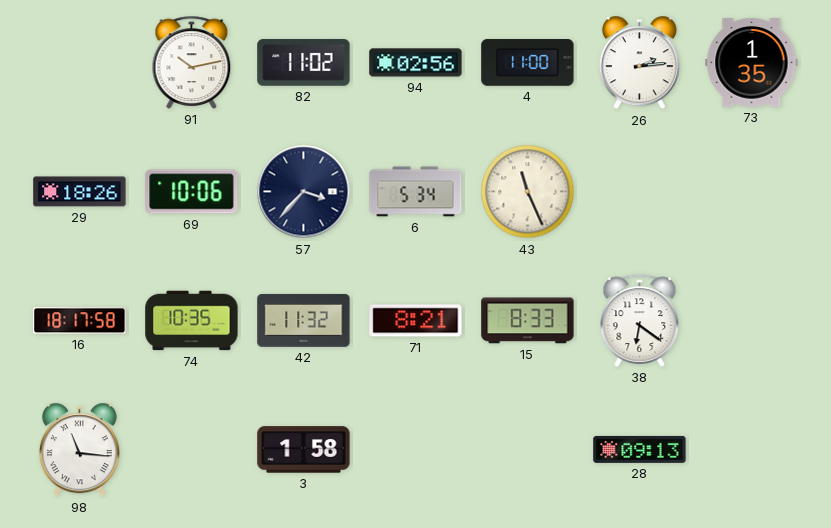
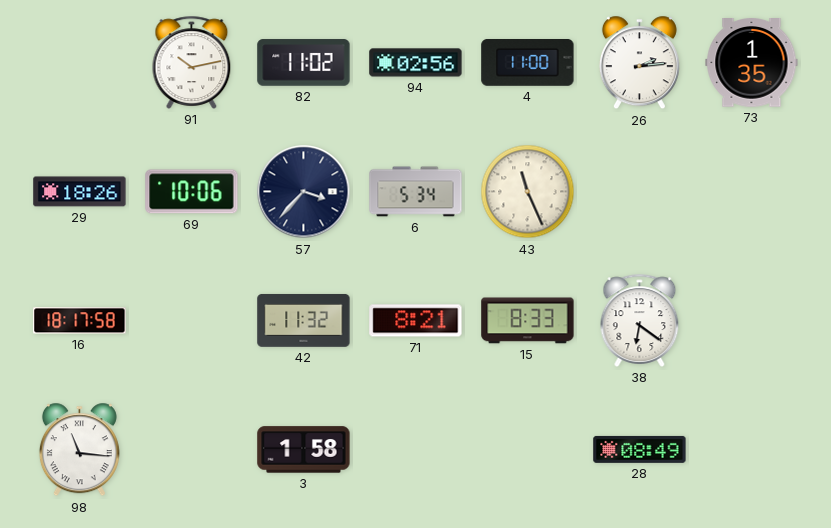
74: 10:35 -> none
28: 09:13 -> 08:49
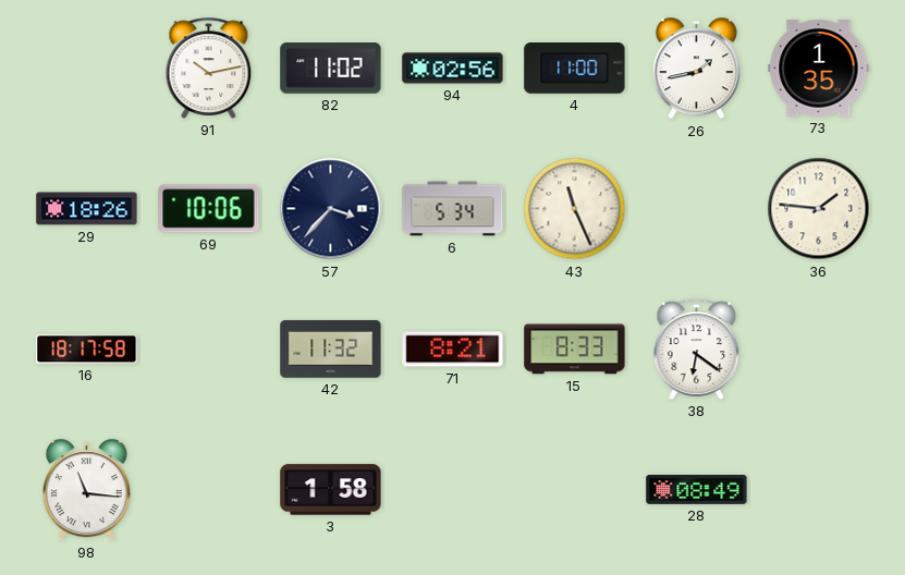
26: 2:14 -> 1:43
36: none -> 1:46
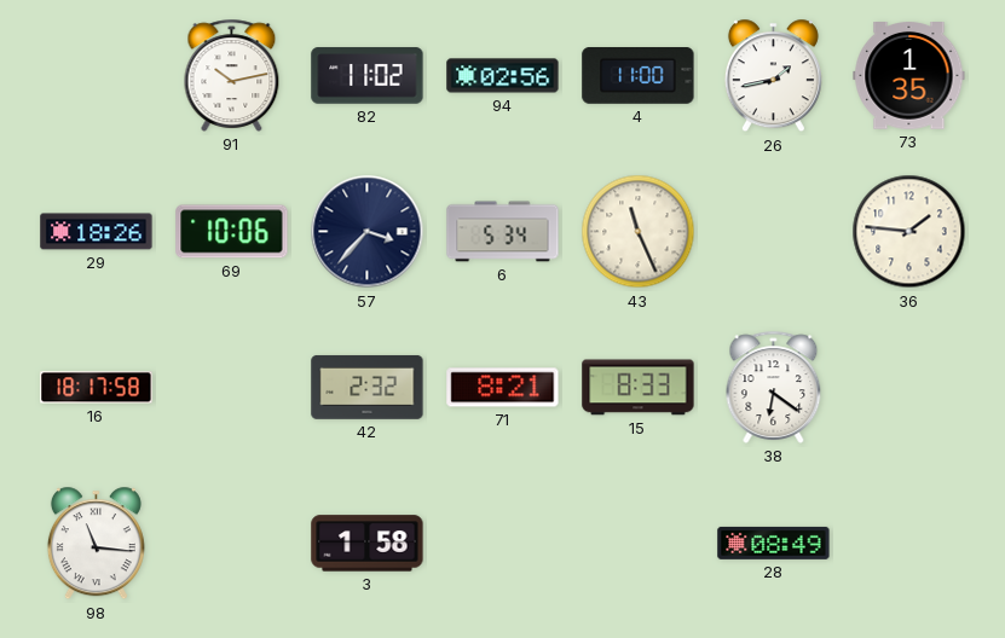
42: 11:32 -> 2:32
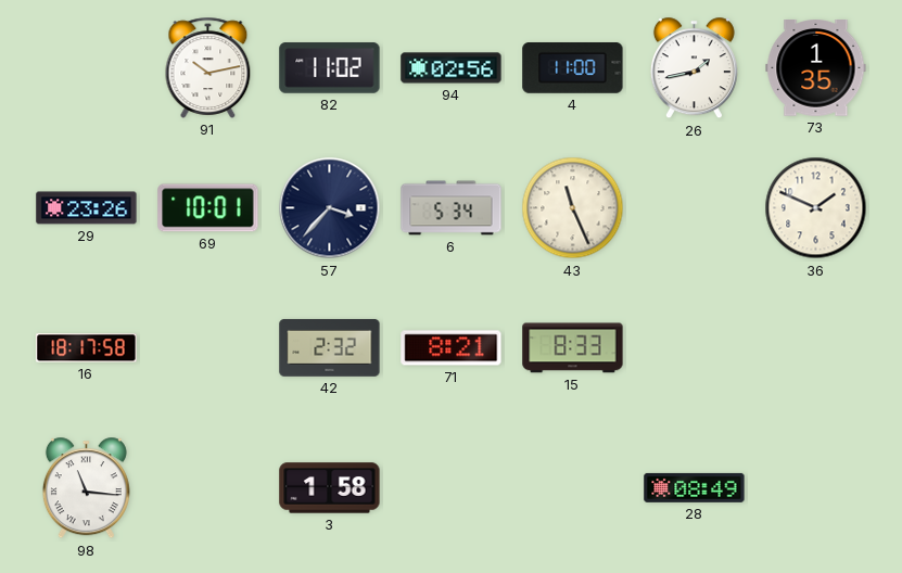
29: 18:26 -> 23:26
69: 10:06 -> 10:01
36: 1:46 -> 1:49
38: 6:21 -> none
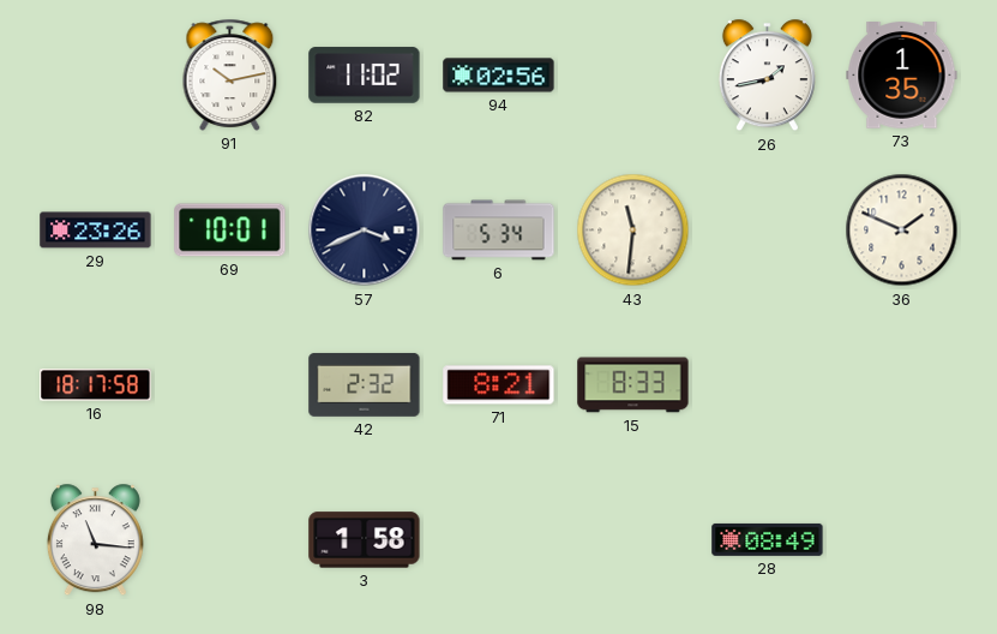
4: 11:00 -> none
57: 3:37 -> 3:41
43: 11:26 -> 11:31
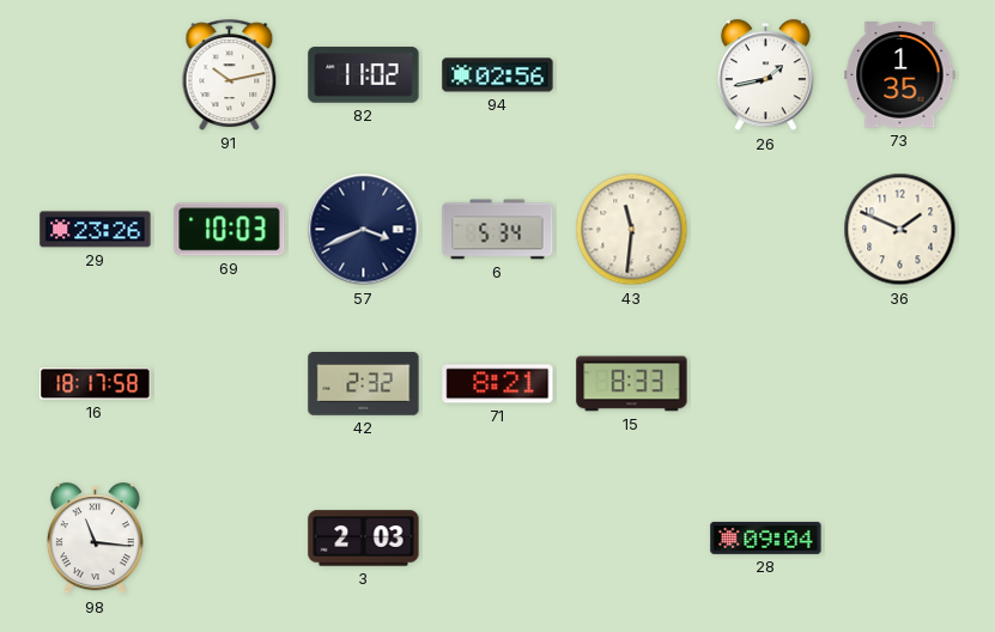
69: 10:01 -> 10:03
3: 1:58 -> 2:03
28: 08:49 -> 09:04
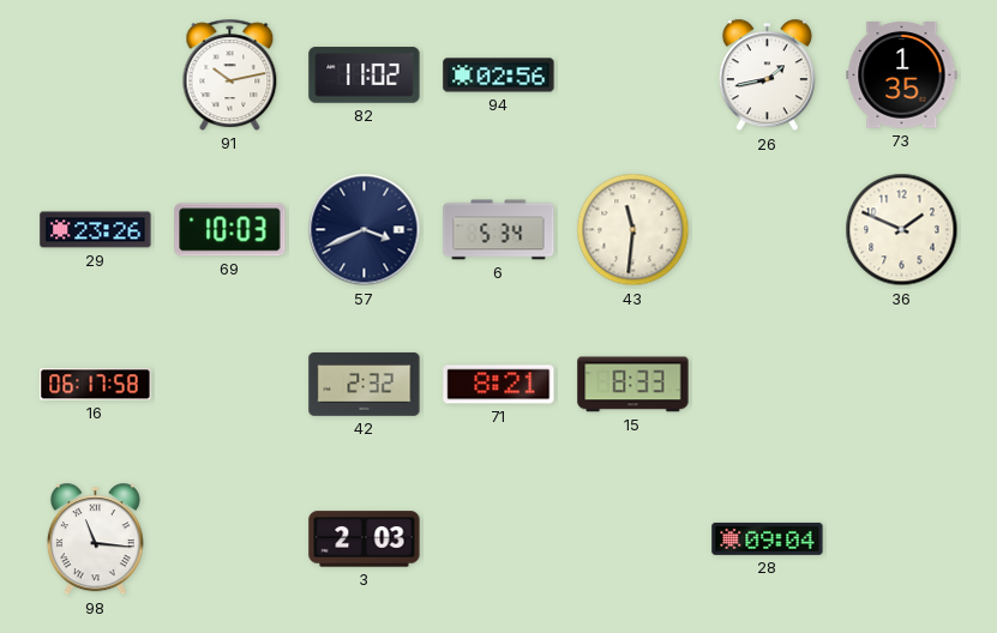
16: 18:17 -> 06:17
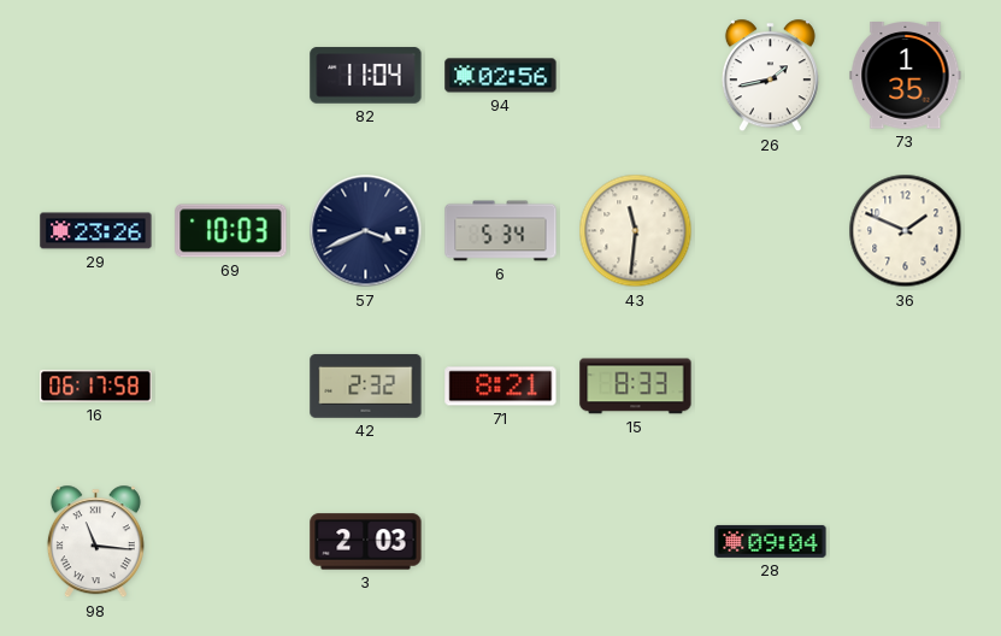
91: 10:13 -> none
82: 11:02 -> 11:04
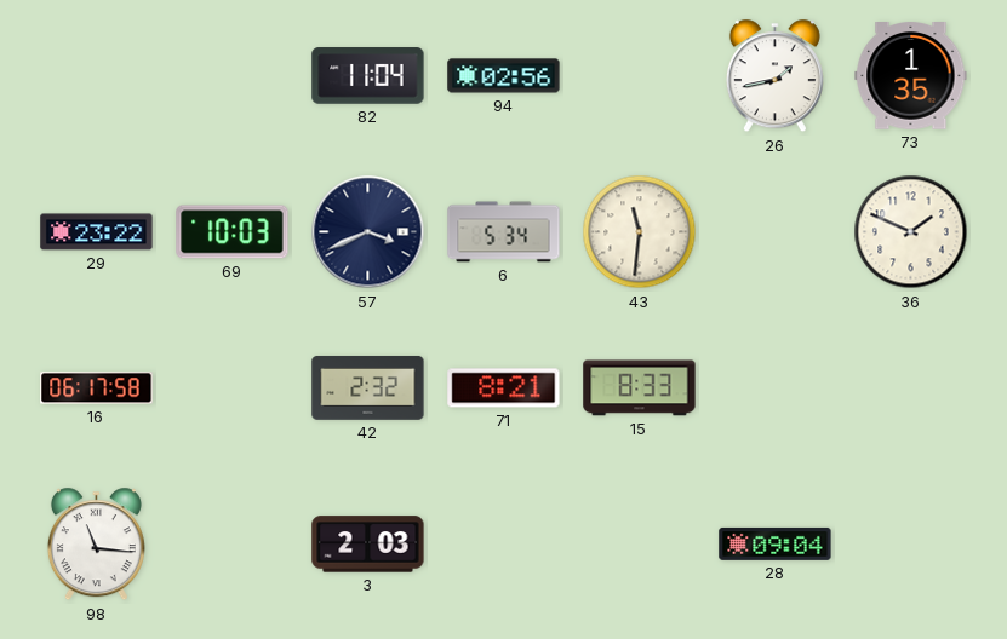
29: 23:26 -> 23:22
